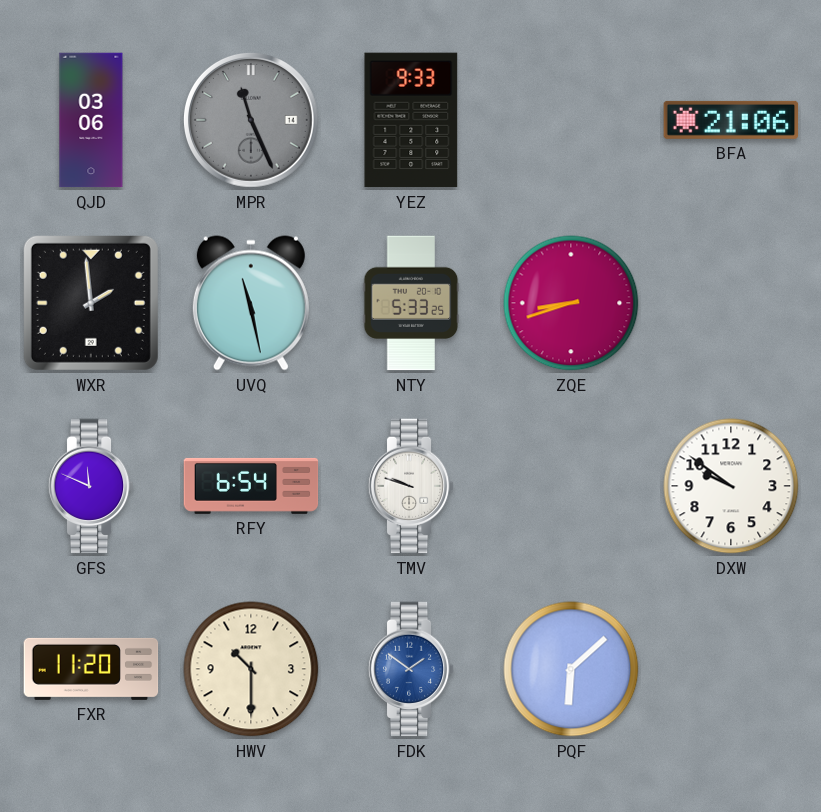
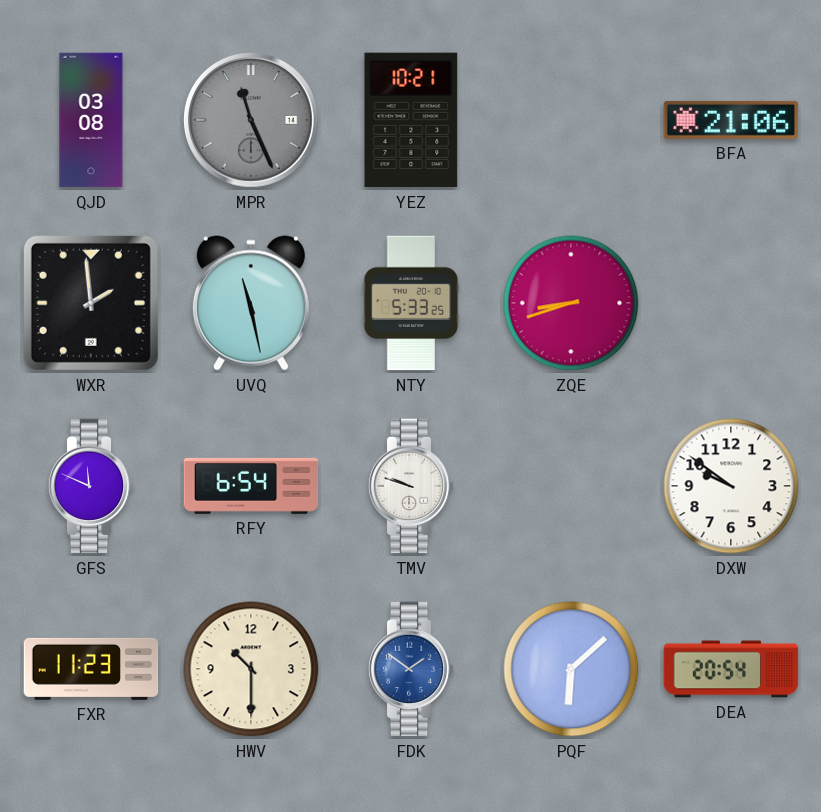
QJD: 03:06 -> 03:08
YEZ: 9:33 -> 10:21
FXR: 11:20 -> 11:23
DEA: none -> 20:54
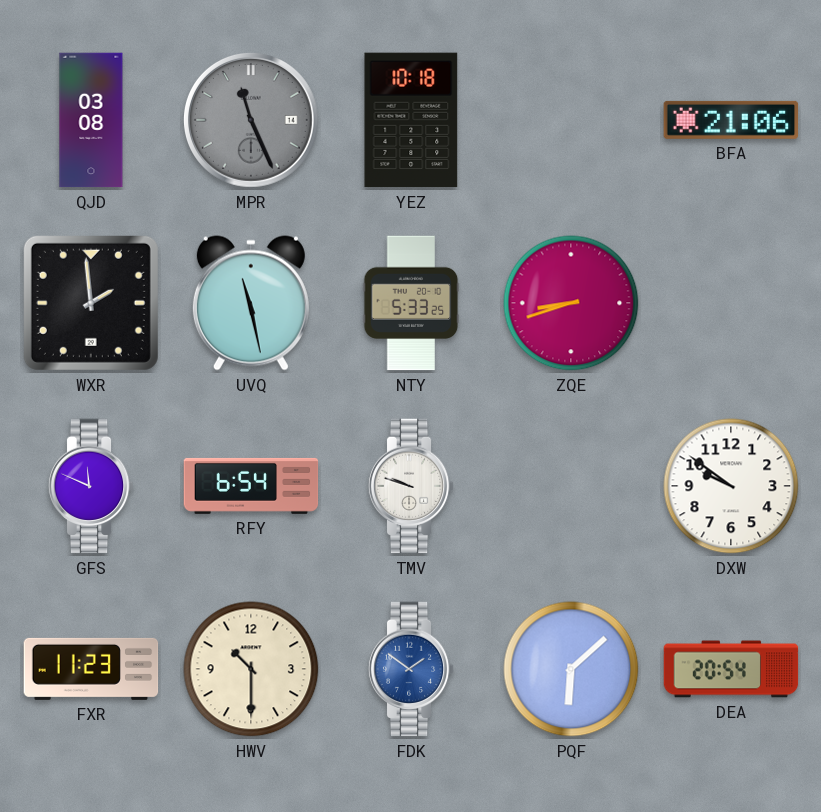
YEZ: 10:21 -> 10:18
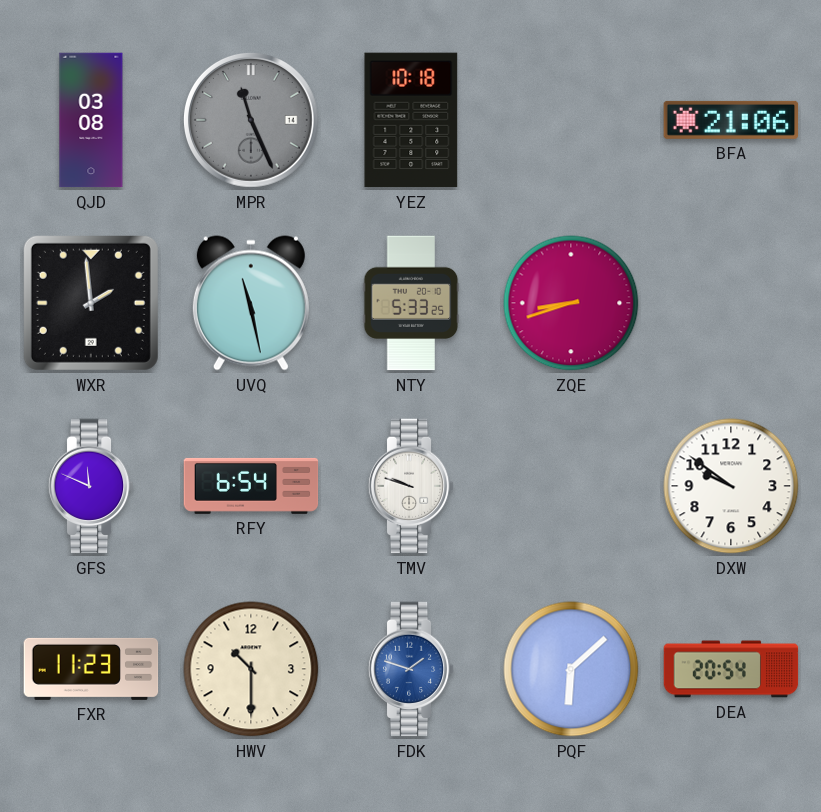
FDK: 1:51 -> 1:48
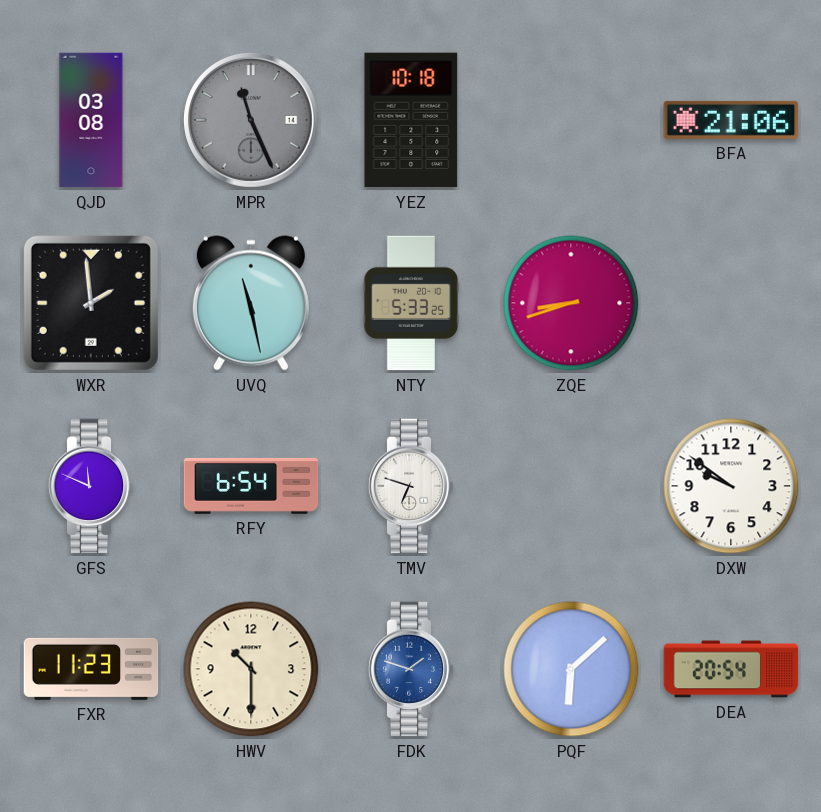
TMV: 9:48 -> 6:48
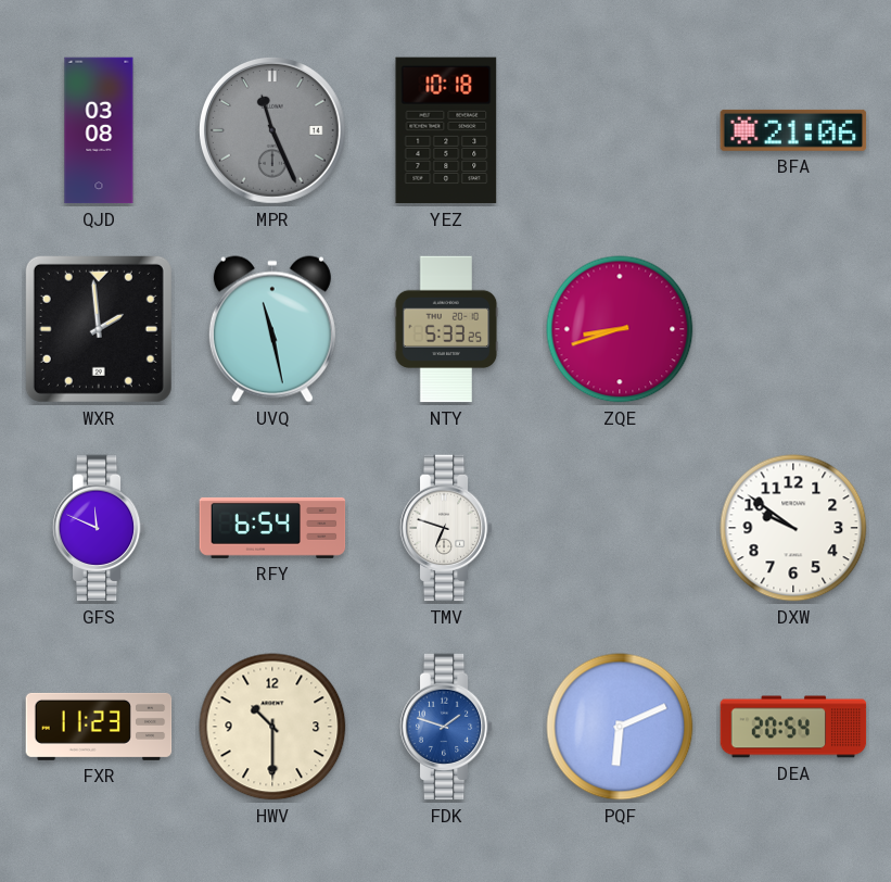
PQF: 6:08 -> 6:11
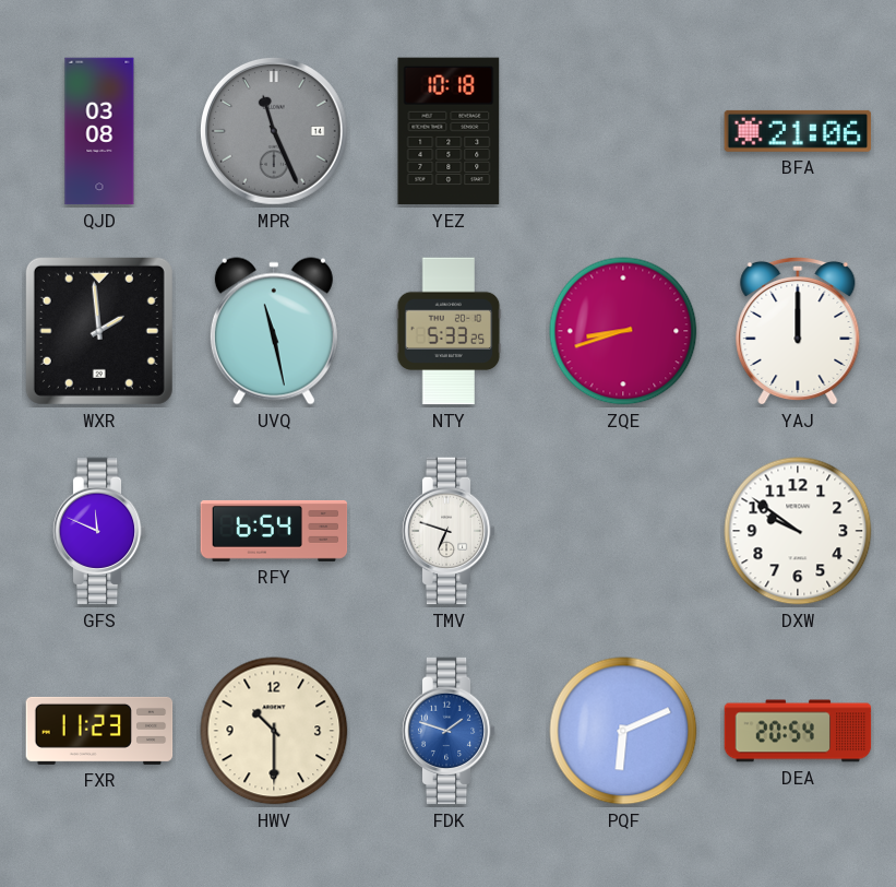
YAJ: none -> 12:00
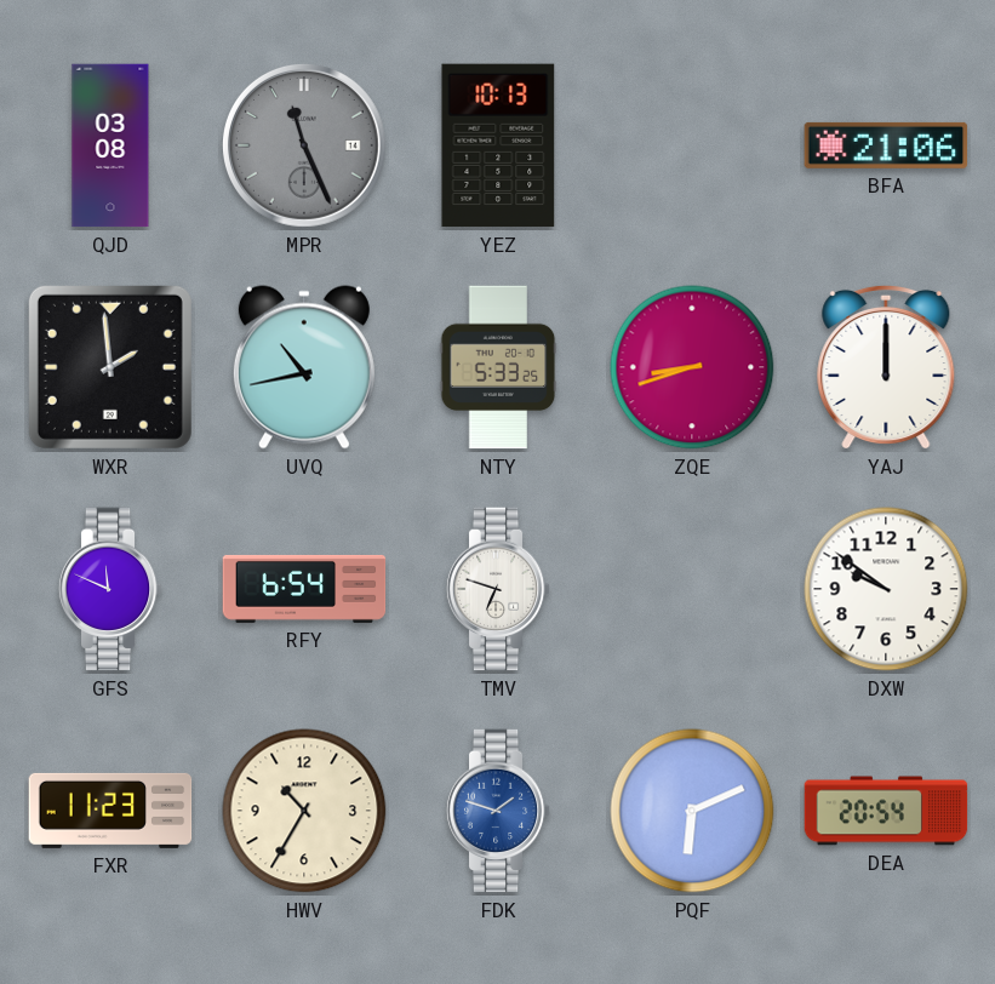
YEZ: 10:18 -> 10:13
UVQ: 11:28 -> 10:43
HWV: 10:30 -> 10:35
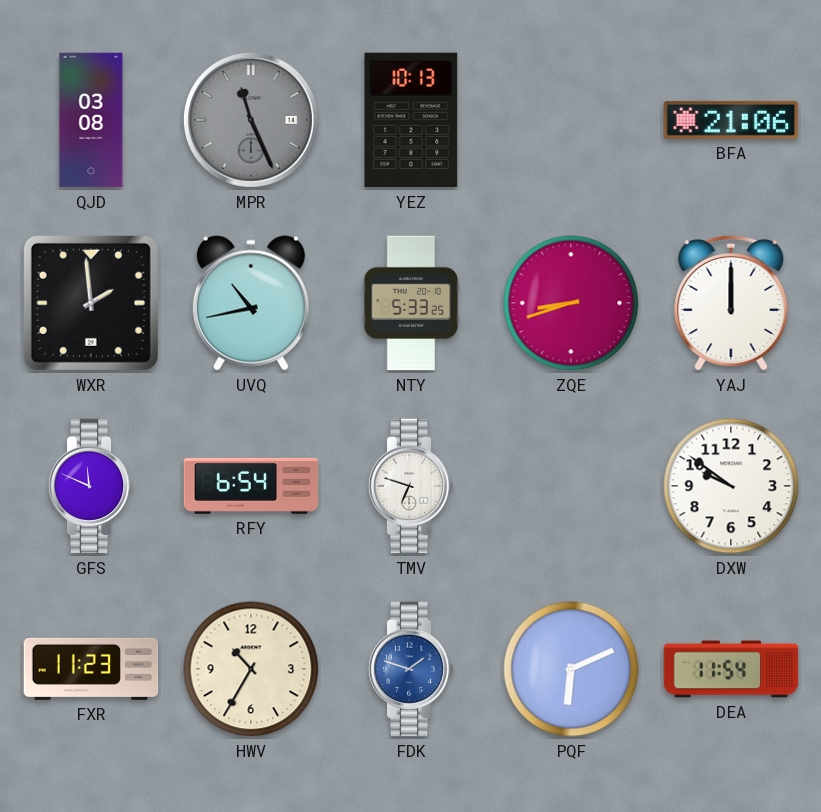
DEA: 20:54 -> 11:54
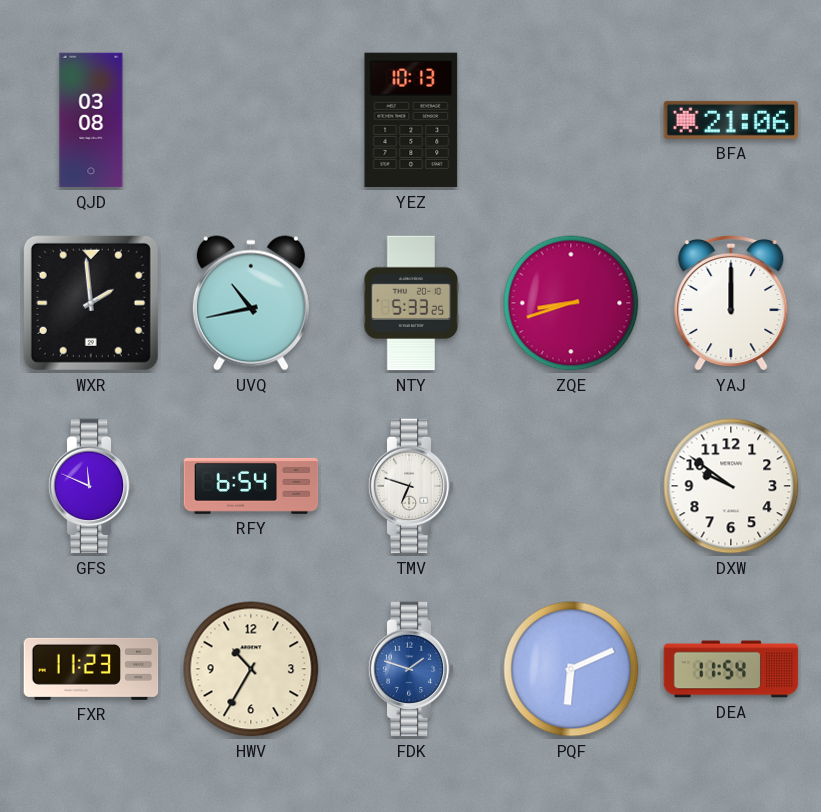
MPR: 11:26 -> none
